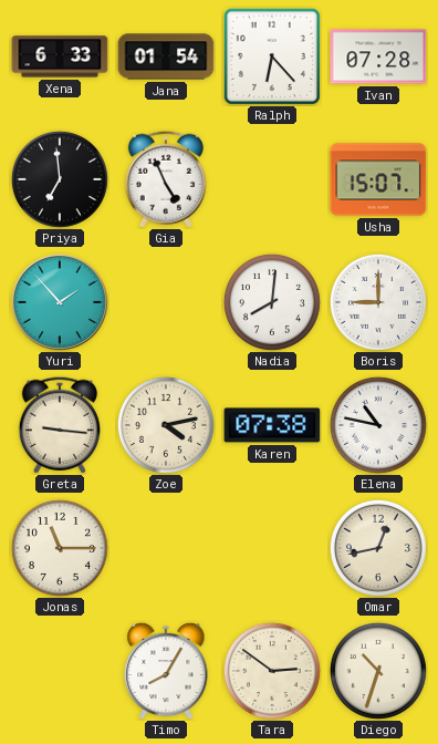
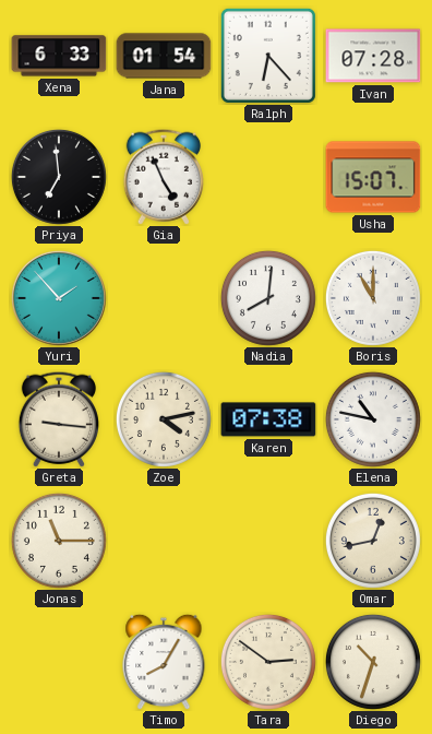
Boris: 9:00 -> 11:00
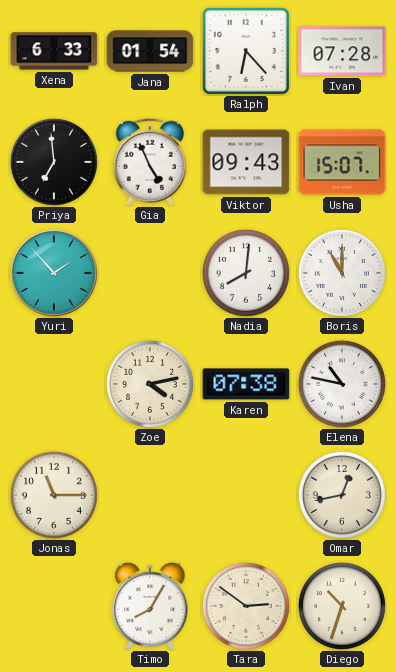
Viktor: none -> 09:43
Greta: 9:16 -> none
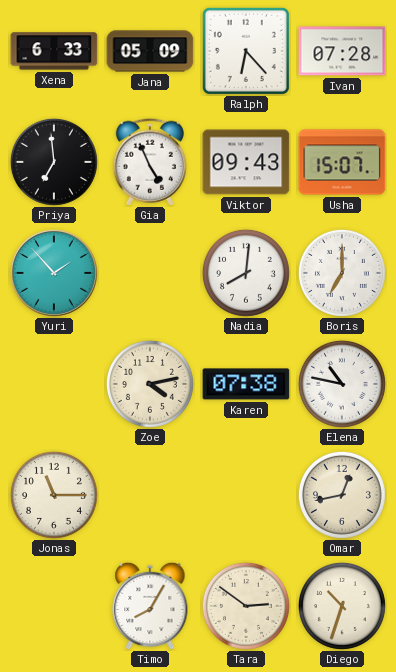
Jana: 01:54 -> 05:09
Boris: 11:00 -> 7:00
